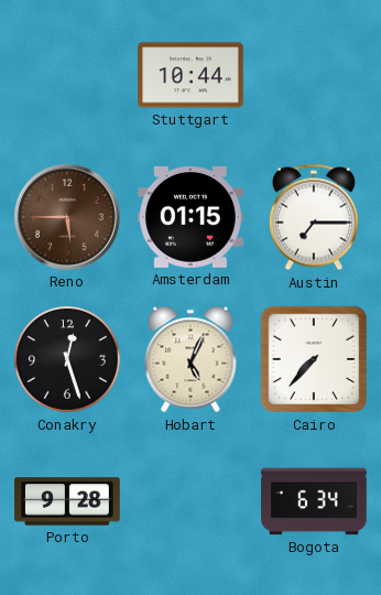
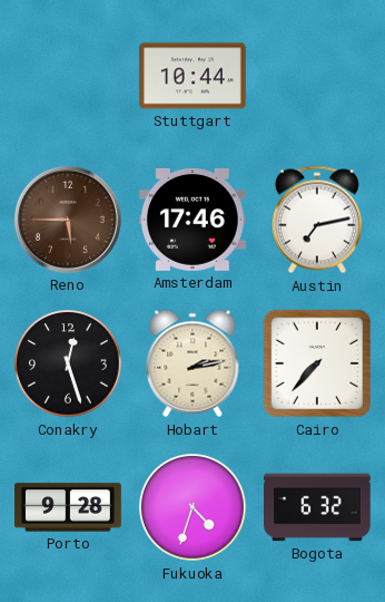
Amsterdam: 01:15 -> 17:46
Austin: 7:15 -> 7:13
Hobart: 5:04 -> 2:13
Fukuoka: none -> 4:33
Bogota: 6:34 -> 6:32
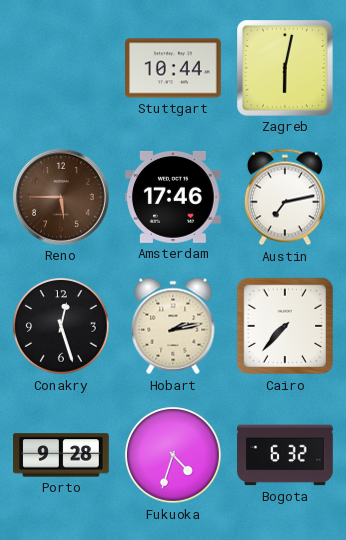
Zagreb: none -> 6:02
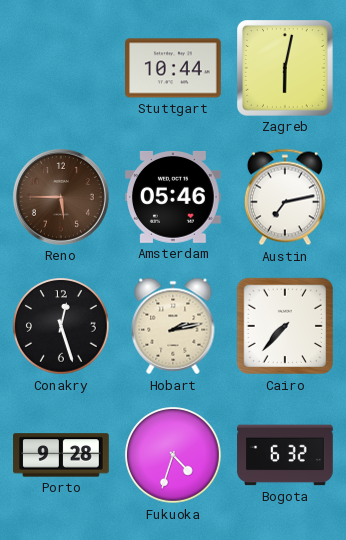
Amsterdam: 17:46 -> 05:46
